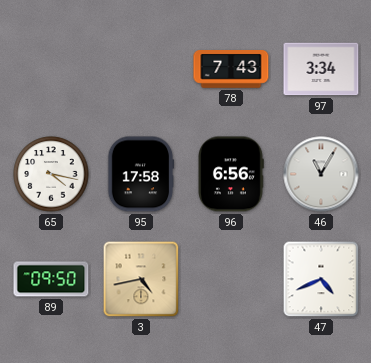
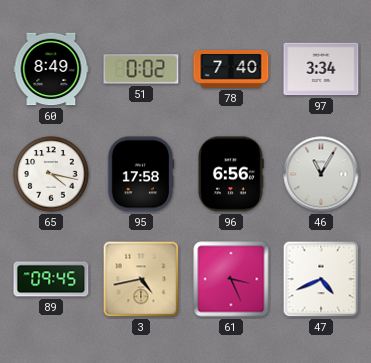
60: none -> 8:49
51: none -> 0:02
78: 7:43 -> 7:40
89: 09:50 -> 09:45
61: none -> 3:26
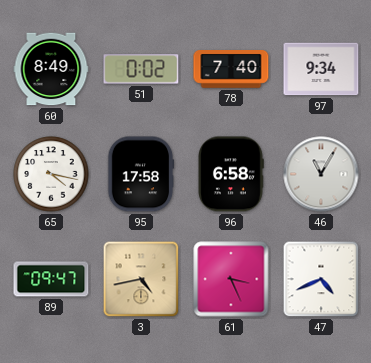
97: 3:34 -> 9:34
96: 6:56 -> 6:58
89: 09:45 -> 09:47
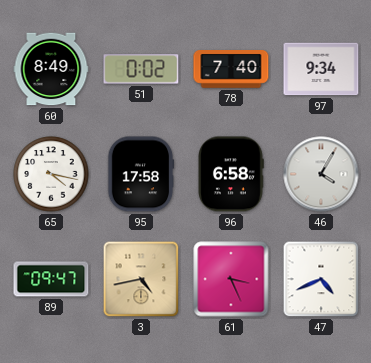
46: 11:05 -> 4:05
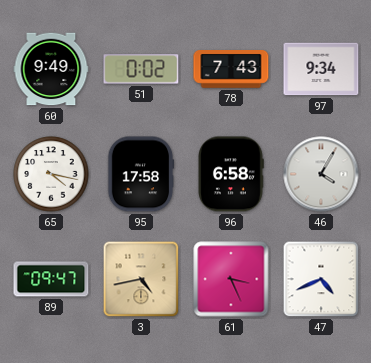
60: 8:49 -> 9:49
78: 7:40 -> 7:43
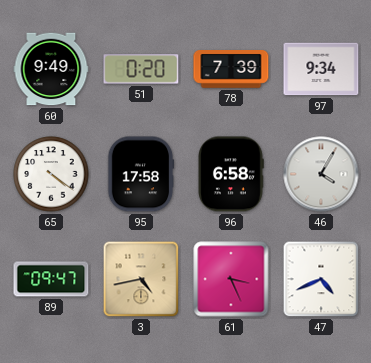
51: 0:02 -> 0:20
78: 7:43 -> 7:39
65: 4:17 -> 4:21
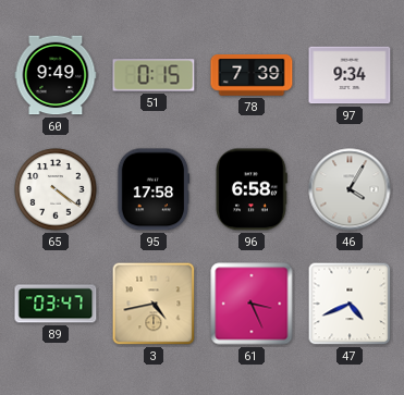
51: 0:20 -> 0:15
89: 09:47 -> 03:47
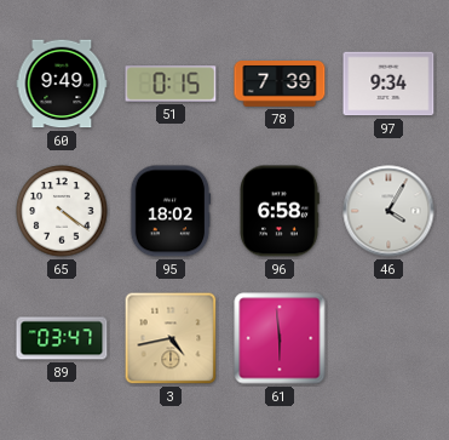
95: 17:58 -> 18:02
61: 3:26 -> 5:59
47: 4:41 -> none
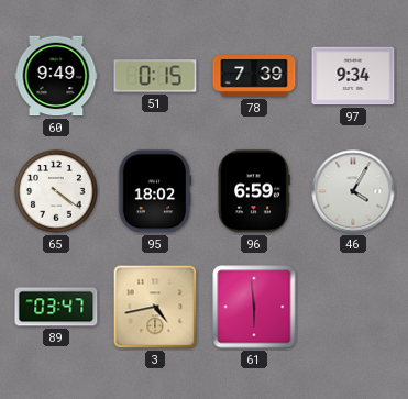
96: 6:58 -> 6:59
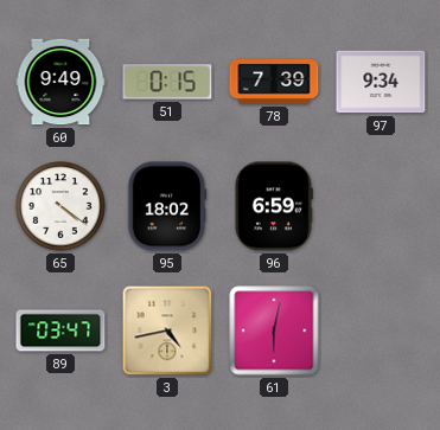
46: 4:05 -> none
61: 5:59 -> 6:02
